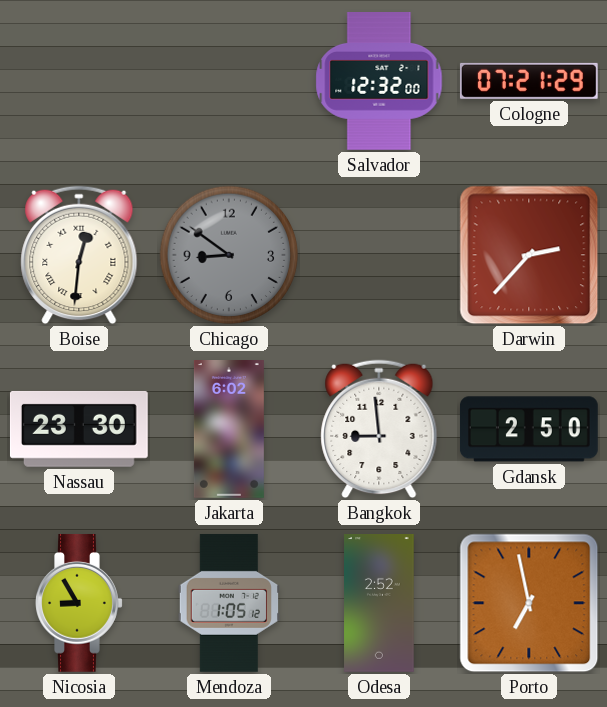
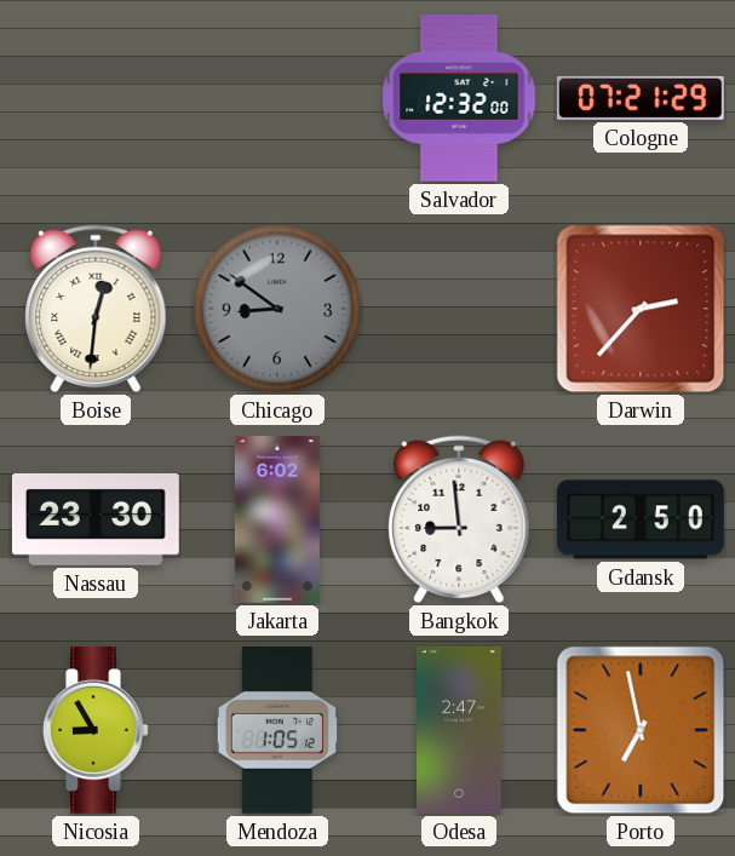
Odesa: 2:52 -> 2:47
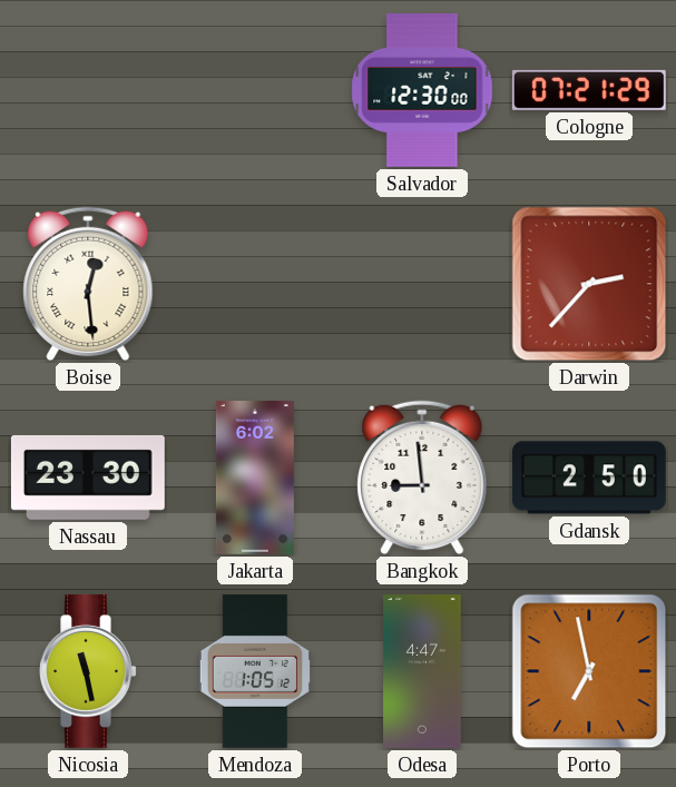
Salvador: 12:32 -> 12:30
Boise: 12:31 -> 12:29
Chicago: 8:51 -> none
Nicosia: 8:55 -> 11:28
Odesa: 2:47 -> 4:47
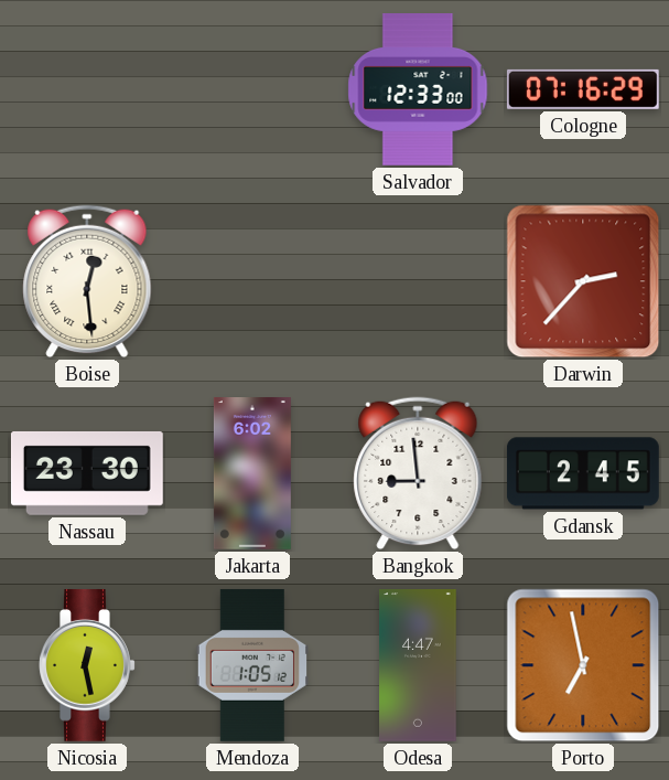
Salvador: 12:30 -> 12:33
Cologne: 07:21 -> 07:16
Gdansk: 2:50 -> 2:45
Nicosia: 11:28 -> 12:28
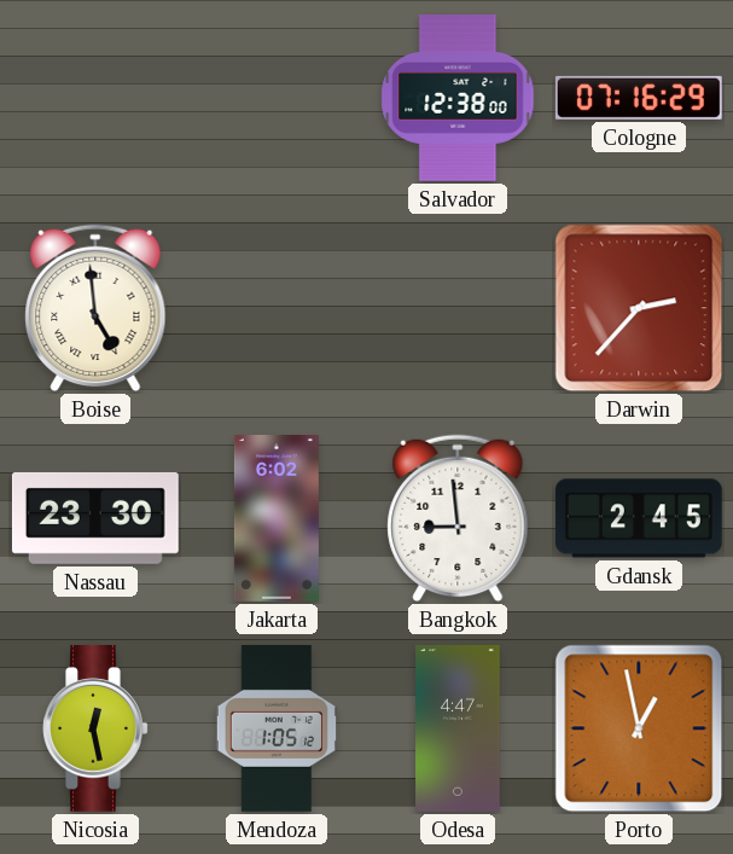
Salvador: 12:33 -> 12:38
Boise: 12:29 -> 4:59
Porto: 6:58 -> 12:58
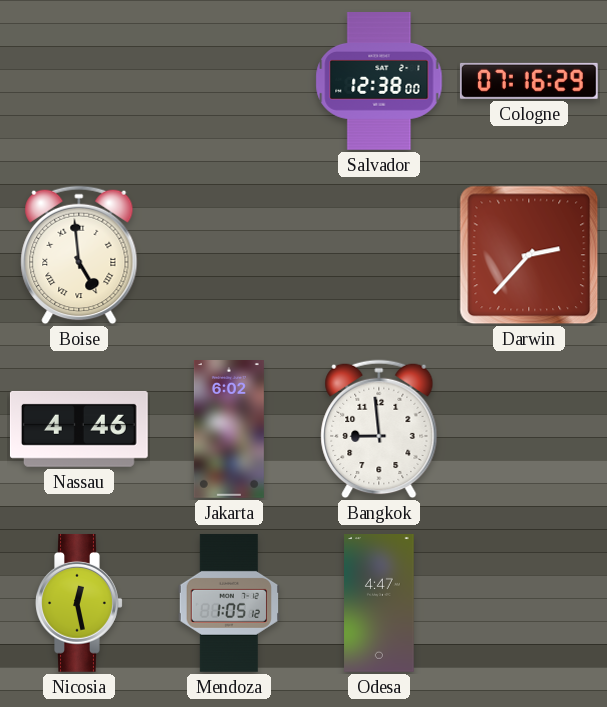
Nassau: 23:30 -> 4:46
Gdansk: 2:45 -> none
Porto: 12:58 -> none
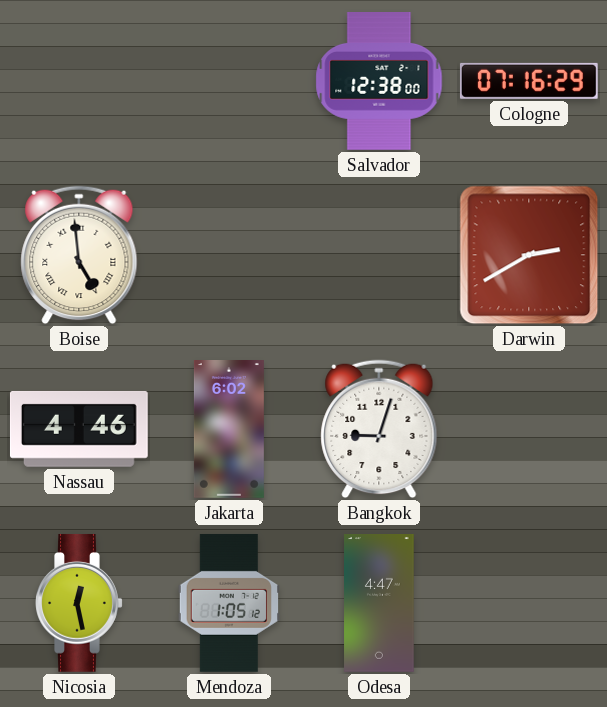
Darwin: 2:37 -> 2:40
Bangkok: 8:59 -> 9:03
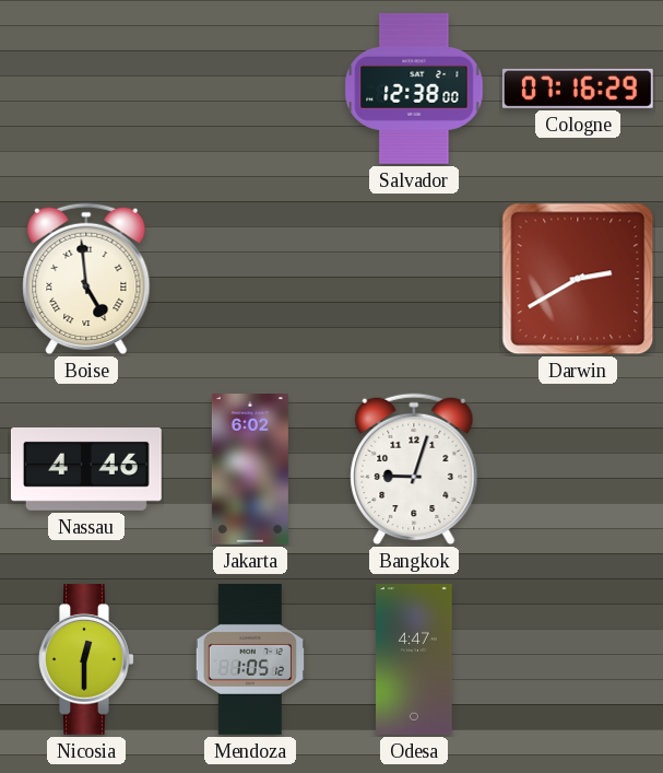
Nicosia: 12:28 -> 12:30
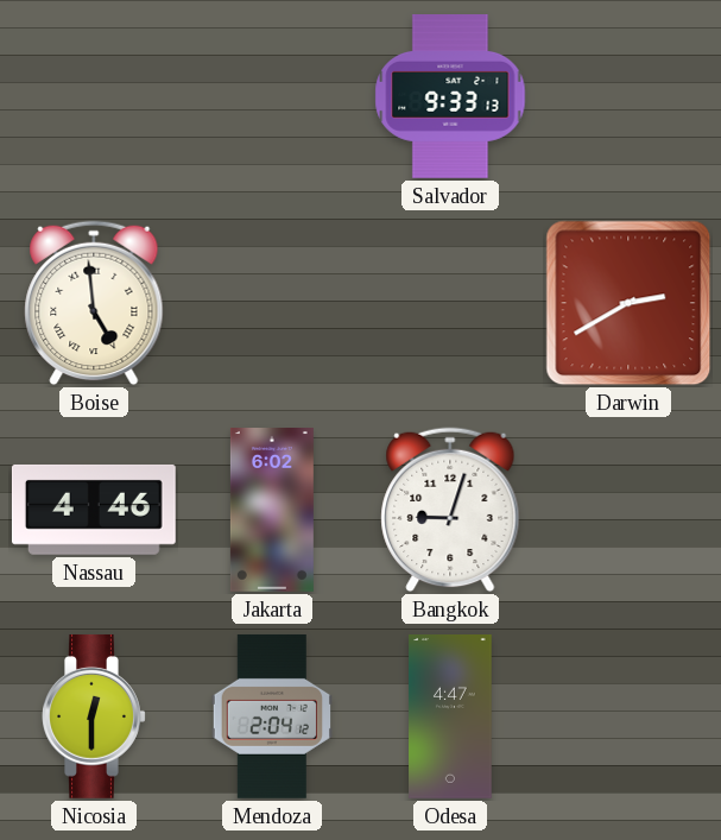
Salvador: 12:38 -> 9:33
Cologne: 07:16 -> none
Mendoza: 1:05 -> 2:04
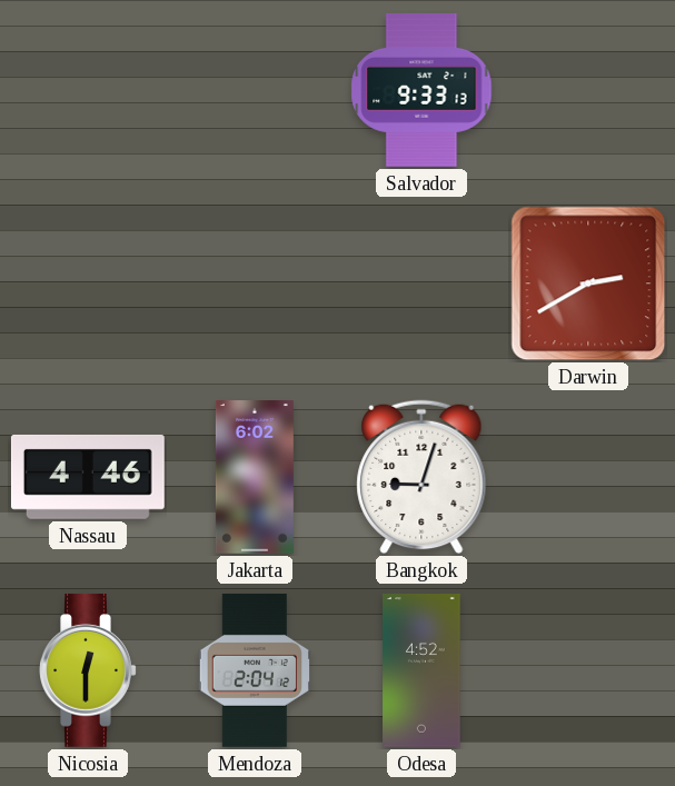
Boise: 4:59 -> none
Odesa: 4:47 -> 4:52
